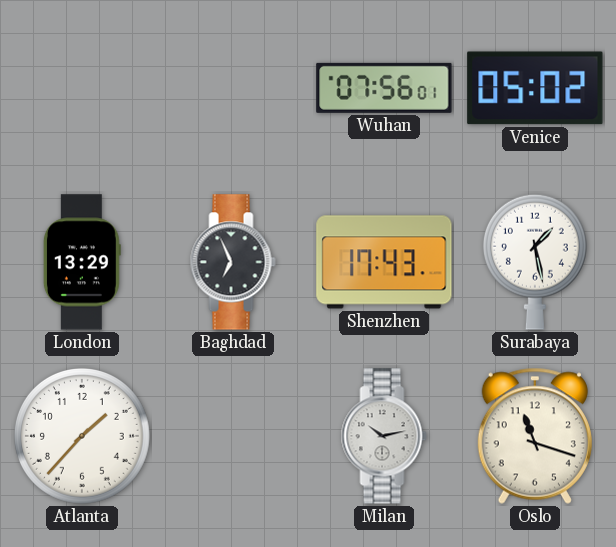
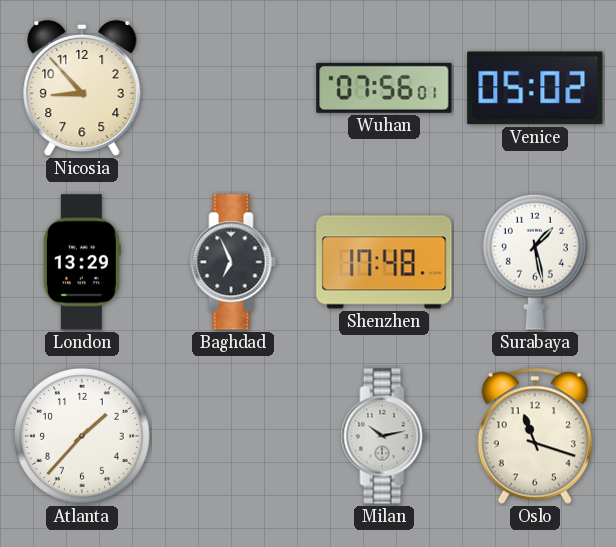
Nicosia: none -> 8:53
Shenzhen: 17:43 -> 17:48
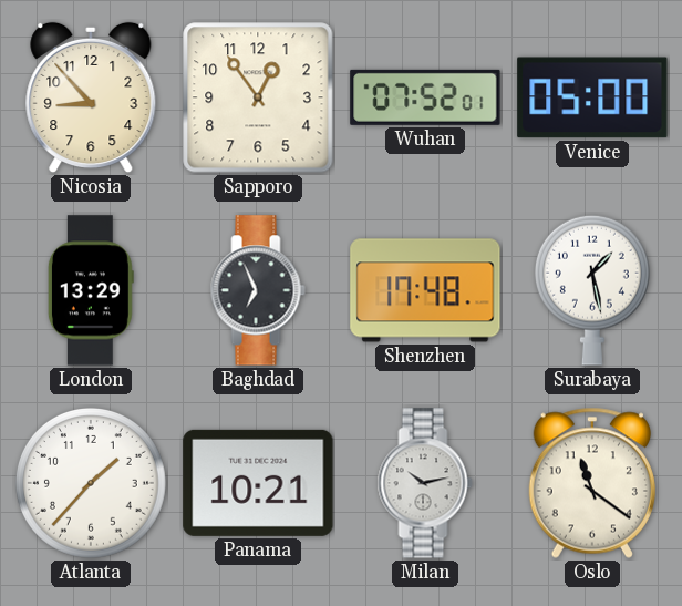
Sapporo: none -> 12:54
Wuhan: 07:56 -> 07:52
Venice: 05:02 -> 05:00
Panama: none -> 10:21
Oslo: 11:18 -> 11:21
